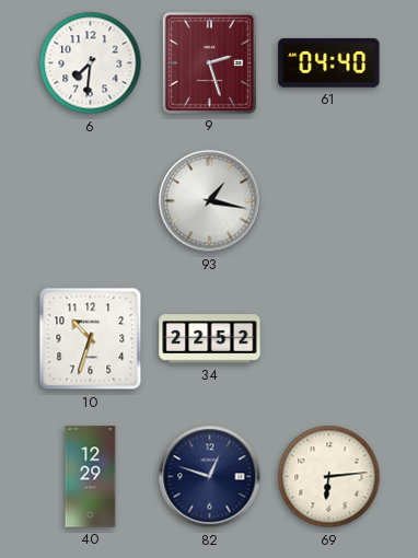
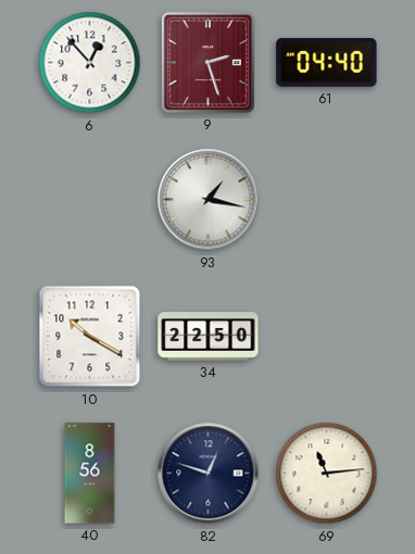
6: 7:31 -> 12:53
10: 10:33 -> 10:20
34: 22:52 -> 22:50
40: 12:29 -> 8:56
69: 6:14 -> 11:14
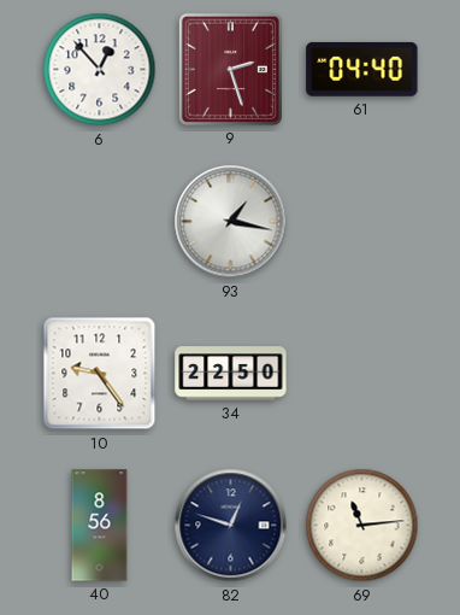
10: 10:20 -> 9:24
